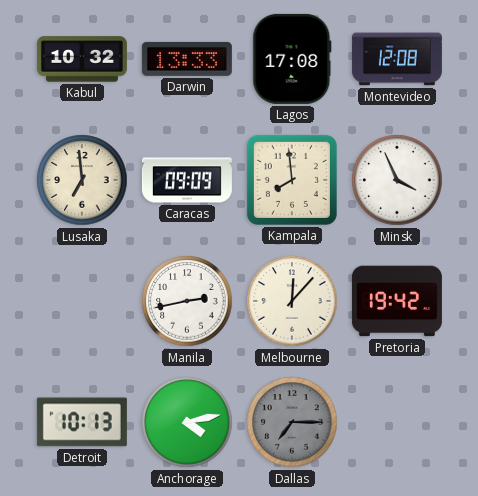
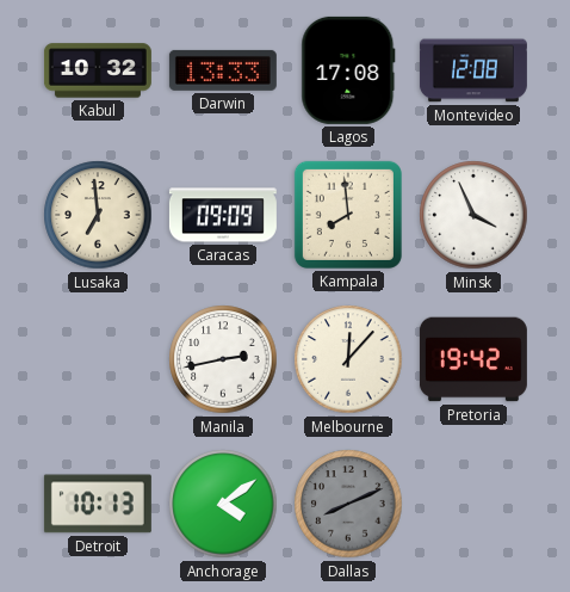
Anchorage: 4:13 -> 4:09
Dallas: 7:15 -> 8:11
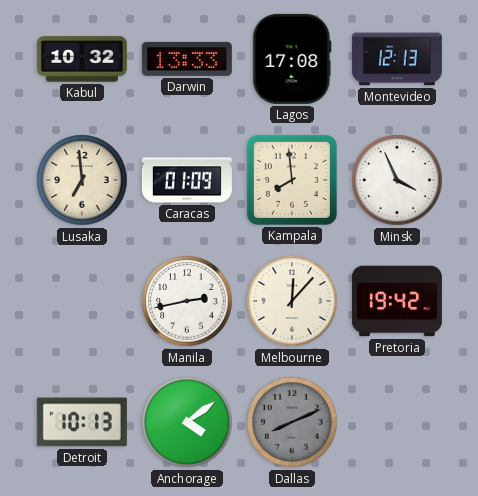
Montevideo: 12:08 -> 12:13
Caracas: 09:09 -> 01:09
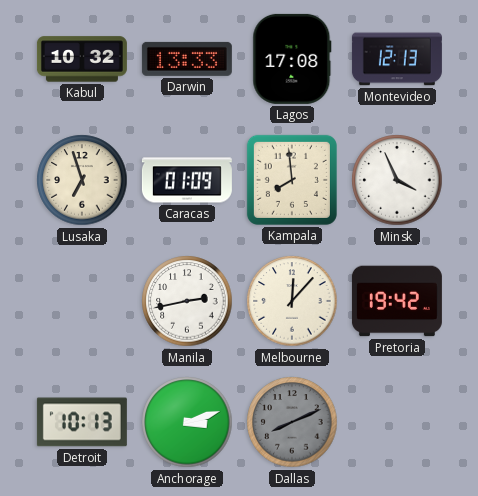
Lusaka: 6:59 -> 6:57
Anchorage: 4:09 -> 3:12
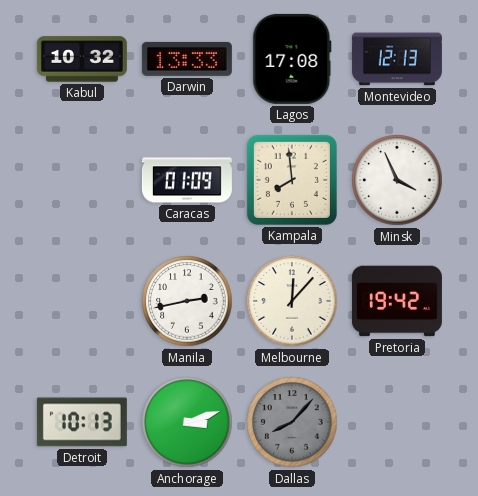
Lusaka: 6:57 -> none
Dallas: 8:11 -> 8:07
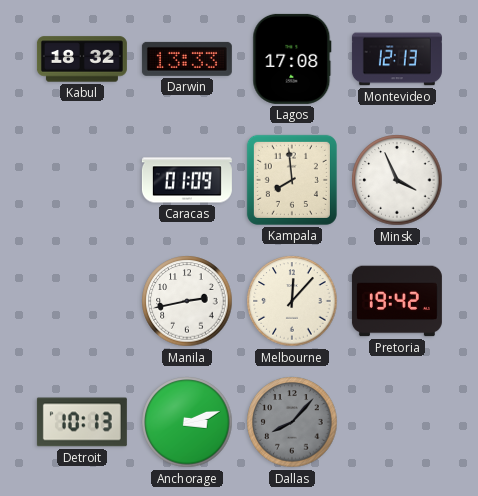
Kabul: 10:32 -> 18:32
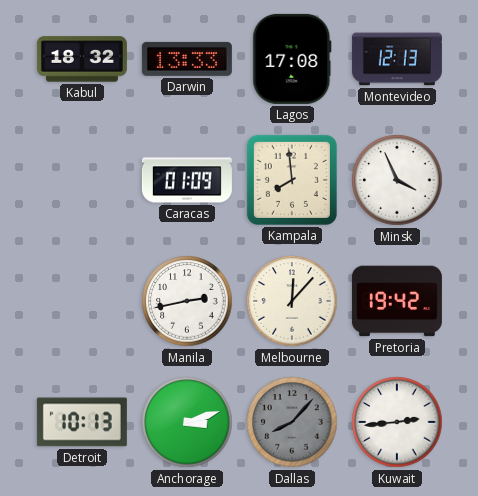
Kuwait: none -> 2:44
